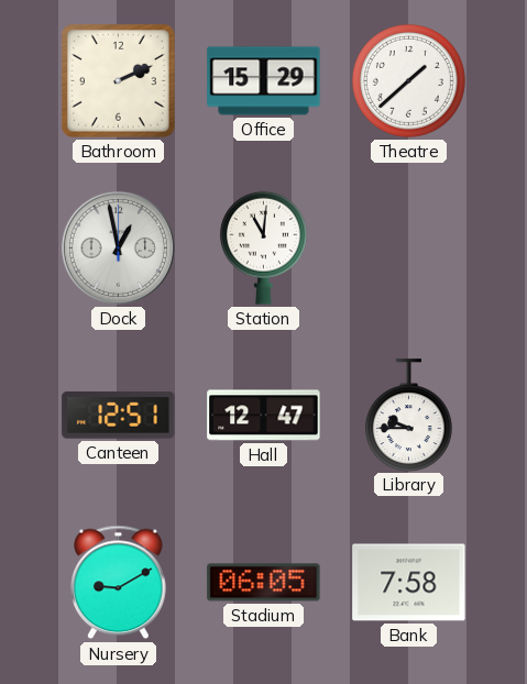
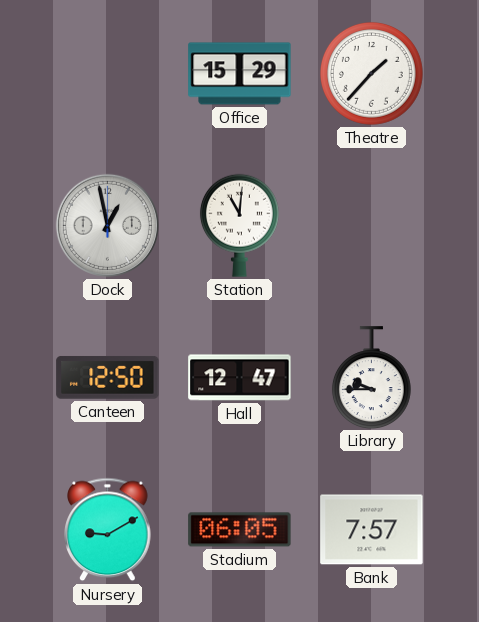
Bathroom: 2:11 -> none
Theatre: 1:38 -> 1:37
Canteen: 12:51 -> 12:50
Bank: 7:58 -> 7:57
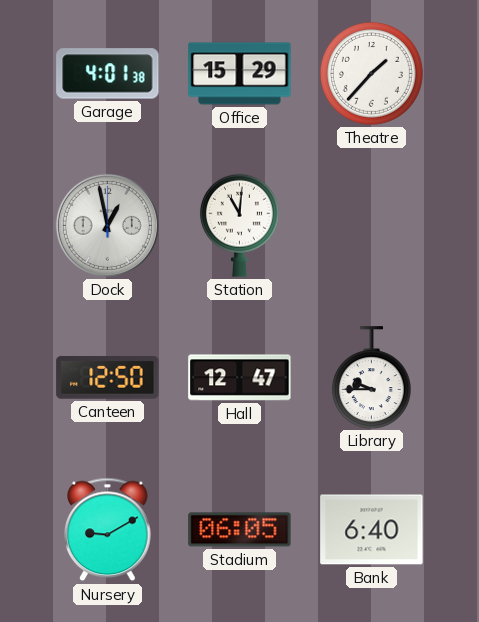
Garage: none -> 4:01
Bank: 7:57 -> 6:40
